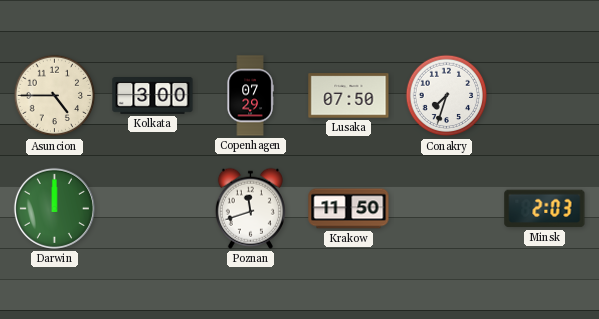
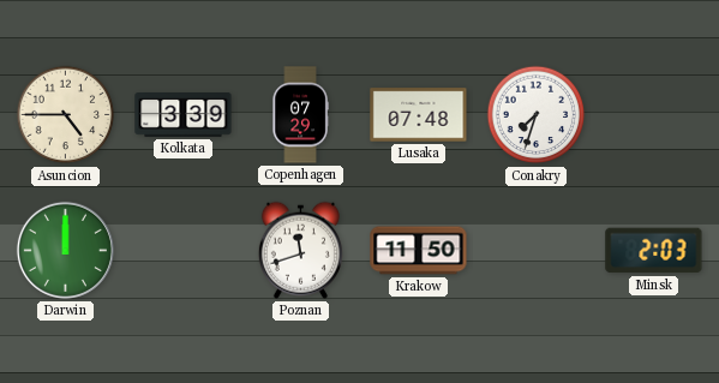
Kolkata: 3:00 -> 3:39
Lusaka: 07:50 -> 07:48
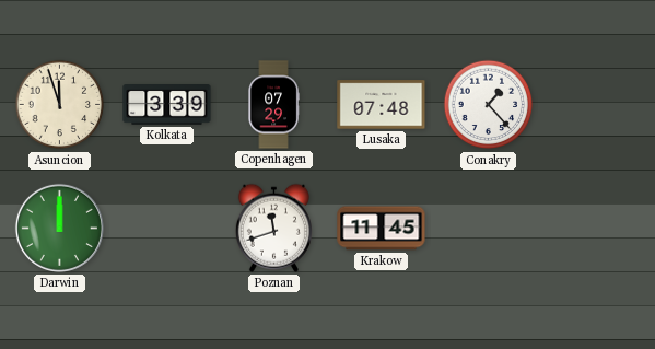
Asuncion: 4:45 -> 11:57
Conakry: 7:33 -> 1:23
Krakow: 11:50 -> 11:45
Minsk: 2:03 -> none
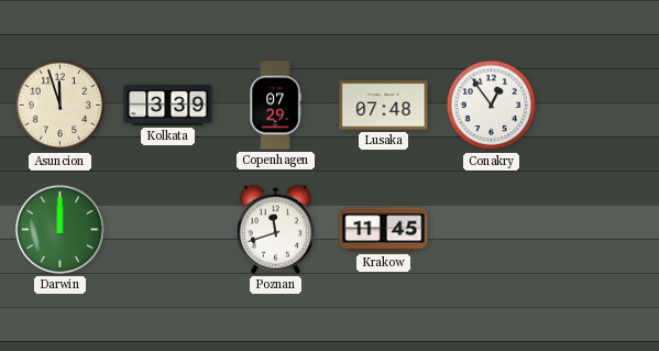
Conakry: 1:23 -> 12:54
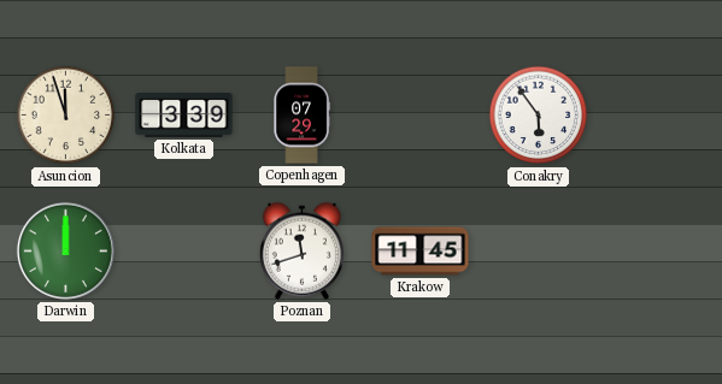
Lusaka: 07:48 -> none
Conakry: 12:54 -> 5:54
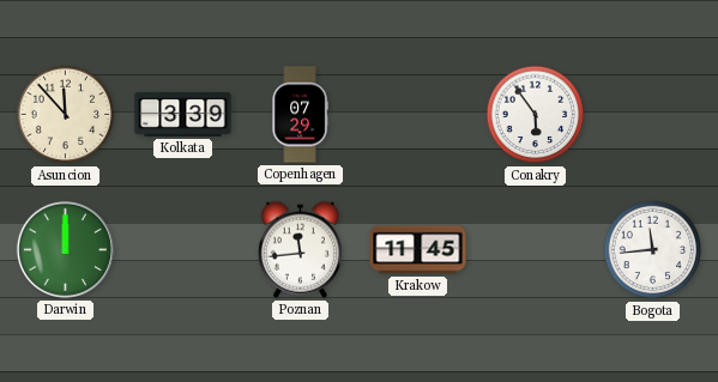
Asuncion: 11:57 -> 11:53
Poznan: 11:42 -> 11:44
Bogota: none -> 11:44
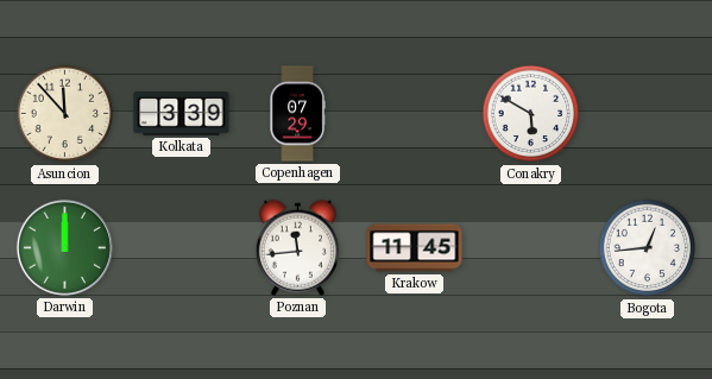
Conakry: 5:54 -> 5:50
Bogota: 11:44 -> 12:44
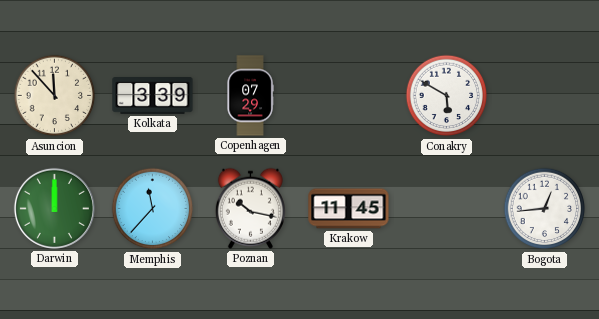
Memphis: none -> 11:37
Poznan: 11:44 -> 10:17
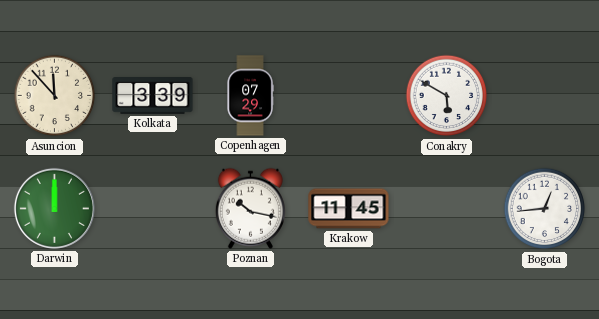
Memphis: 11:37 -> none
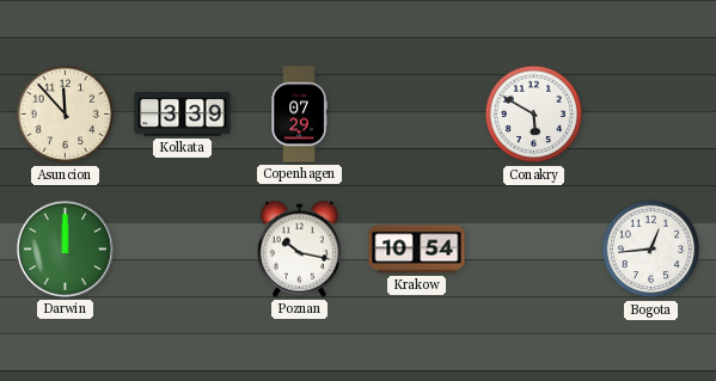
Krakow: 11:45 -> 10:54
